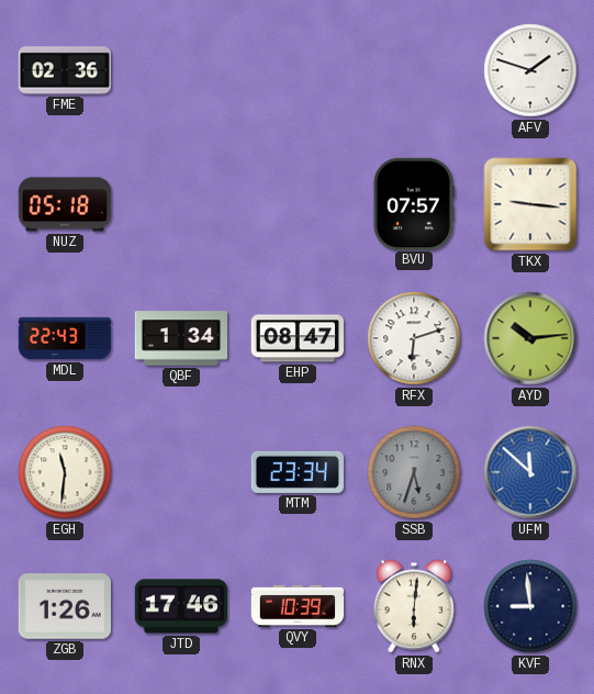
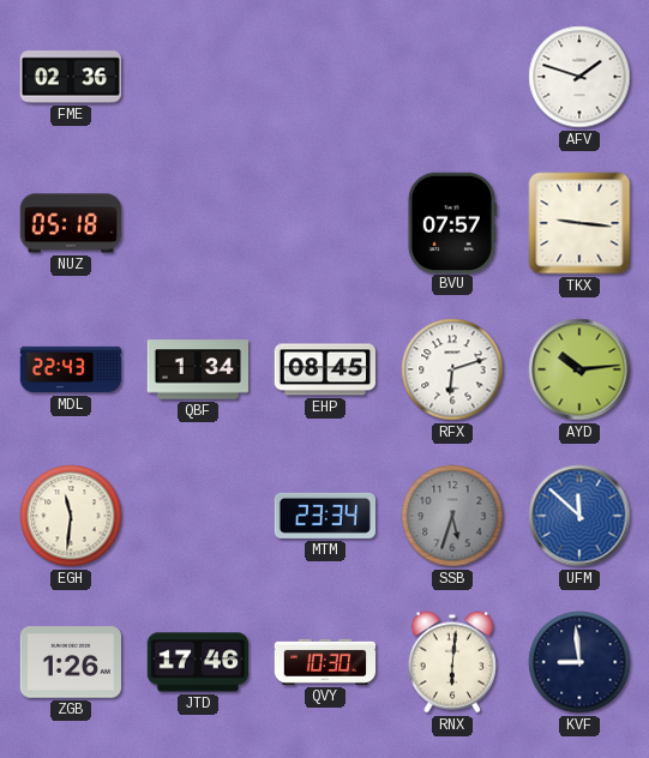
EHP: 08:47 -> 08:45
QVY: 10:39 -> 10:30
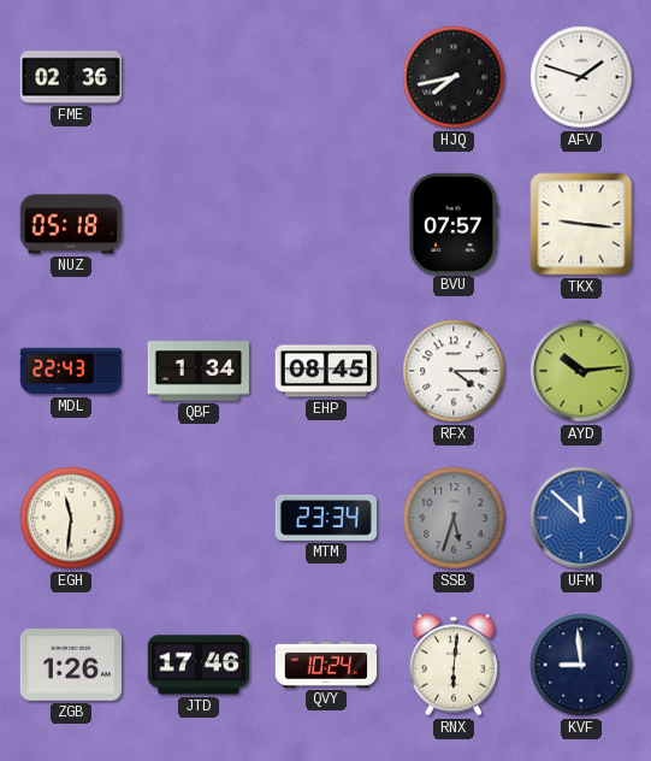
HJQ: none -> 7:43
RFX: 6:12 -> 4:15
QVY: 10:30 -> 10:24
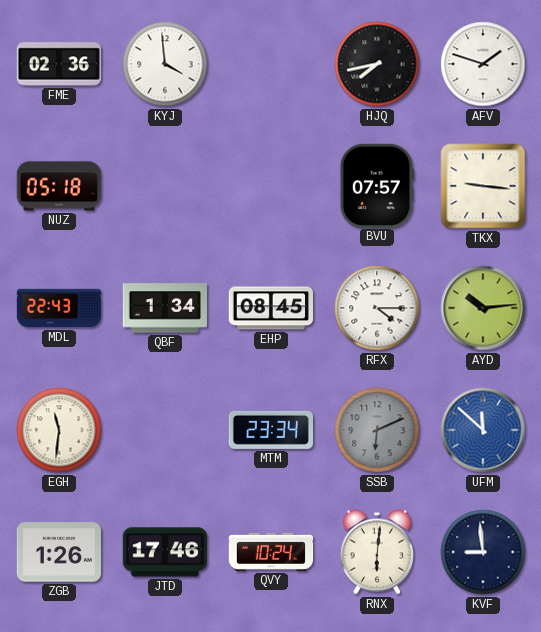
KYJ: none -> 3:59
SSB: 5:33 -> 6:11
